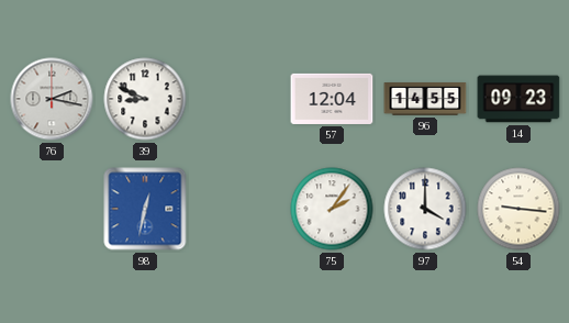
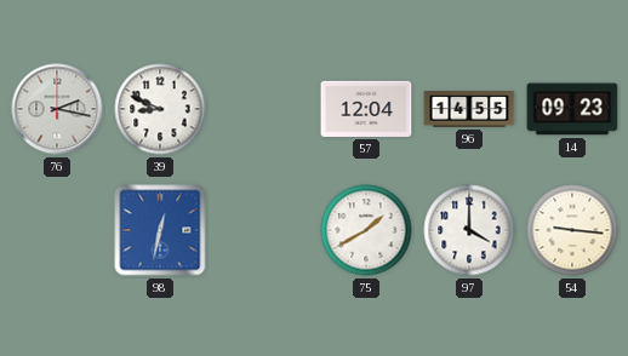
75: 2:06 -> 1:40
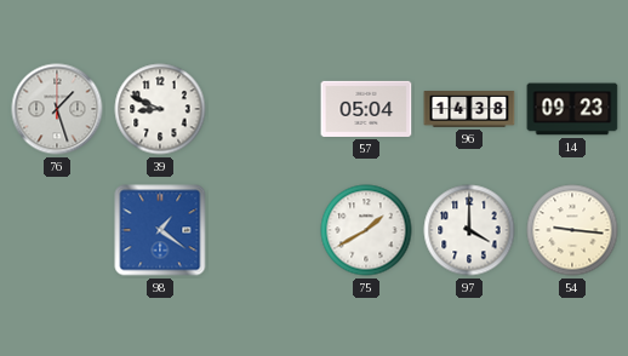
76: 2:17 -> 1:27
57: 12:04 -> 05:04
96: 14:55 -> 14:38
98: 12:32 -> 1:21
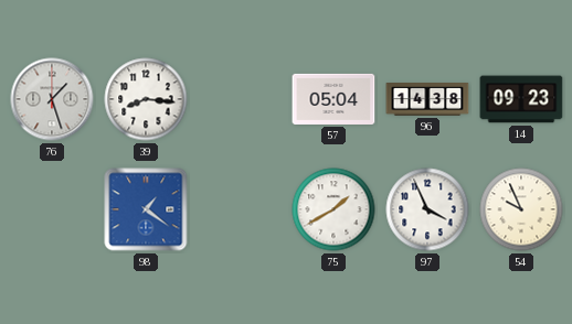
39: 8:49 -> 8:16
97: 4:00 -> 3:56
54: 9:16 -> 9:56
